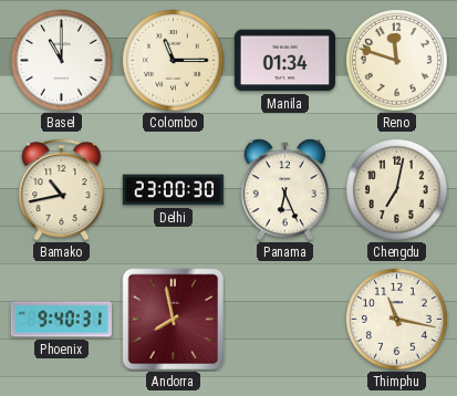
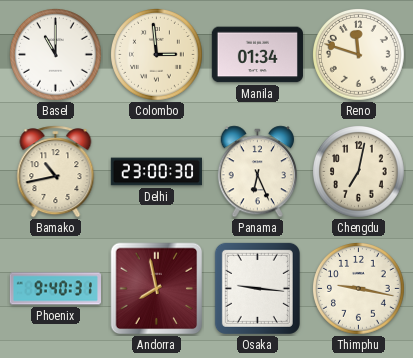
Colombo: 11:15 -> 2:59
Osaka: none -> 9:16
Thimphu: 11:17 -> 9:17
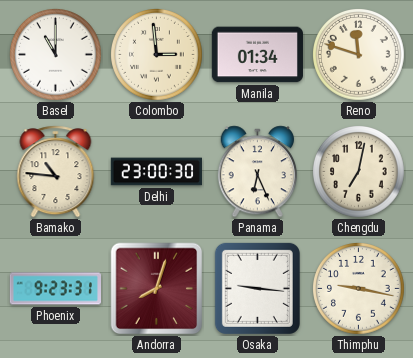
Bamako: 10:43 -> 10:46
Phoenix: 9:40 -> 9:23
Andorra: 7:58 -> 8:03
